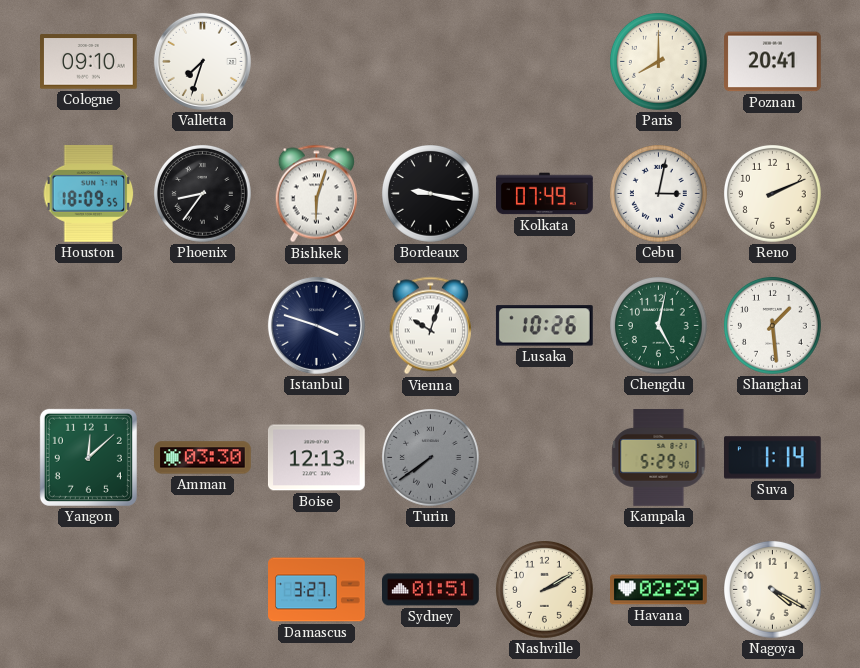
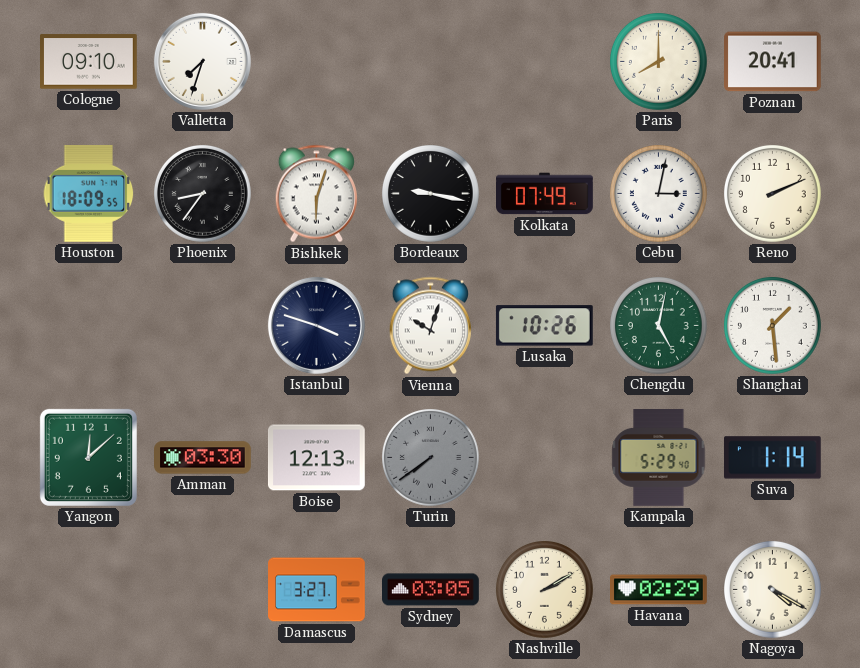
Sydney: 01:51 -> 03:05
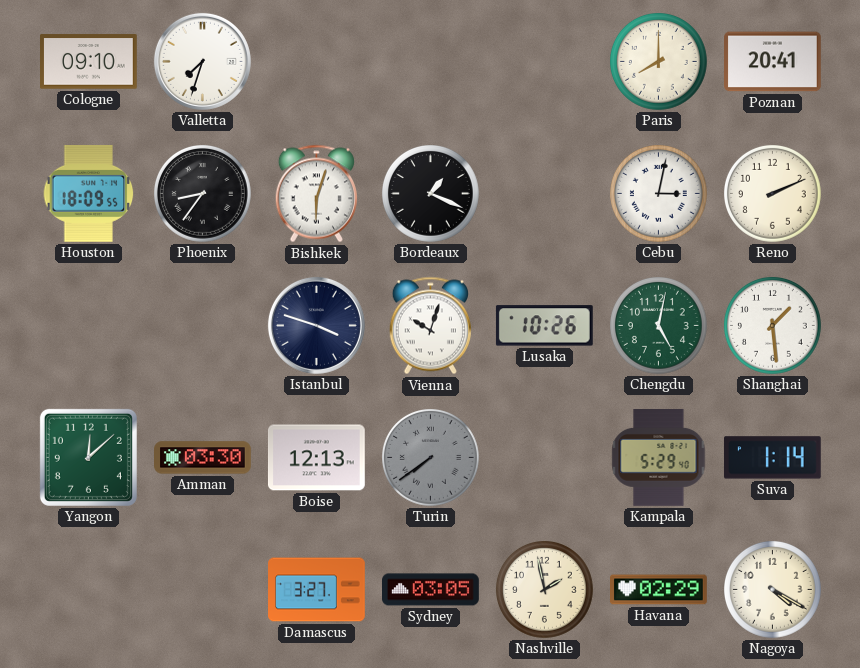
Bordeaux: 9:17 -> 1:19
Kolkata: 07:49 -> none
Nashville: 2:10 -> 1:58
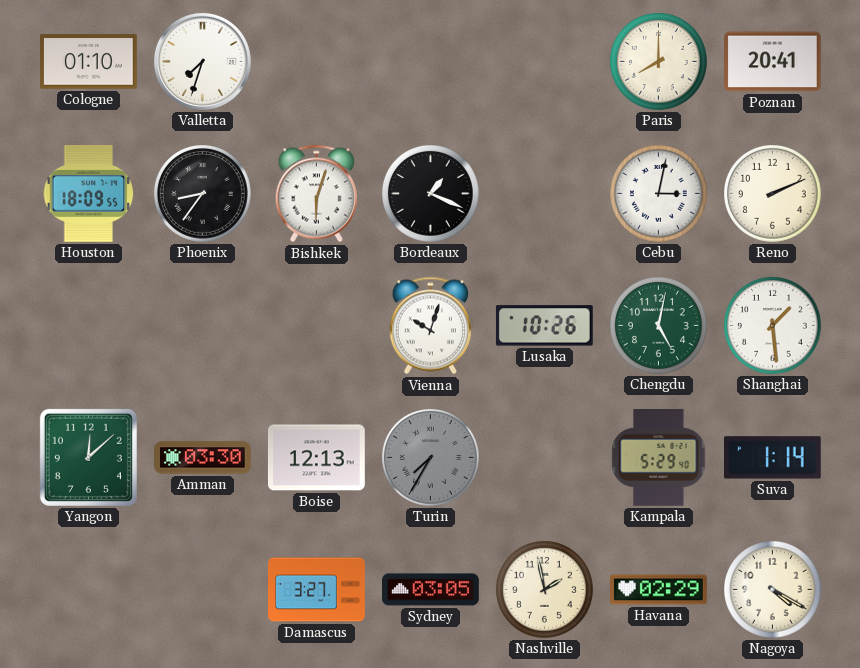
Cologne: 09:10 -> 01:10
Istanbul: 3:48 -> none
Turin: 7:39 -> 7:35
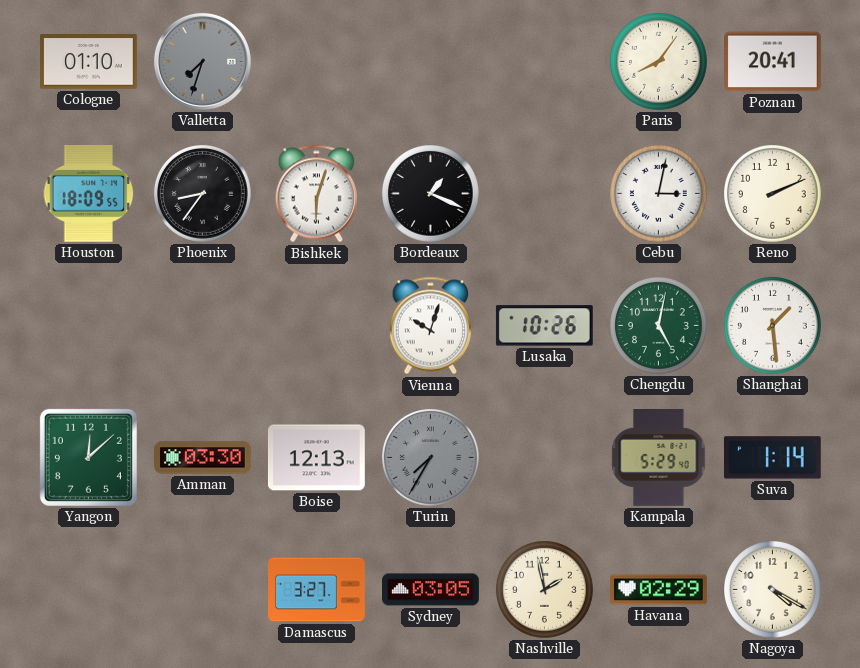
Valletta dial: white -> grey
Paris: 8:00 -> 8:06
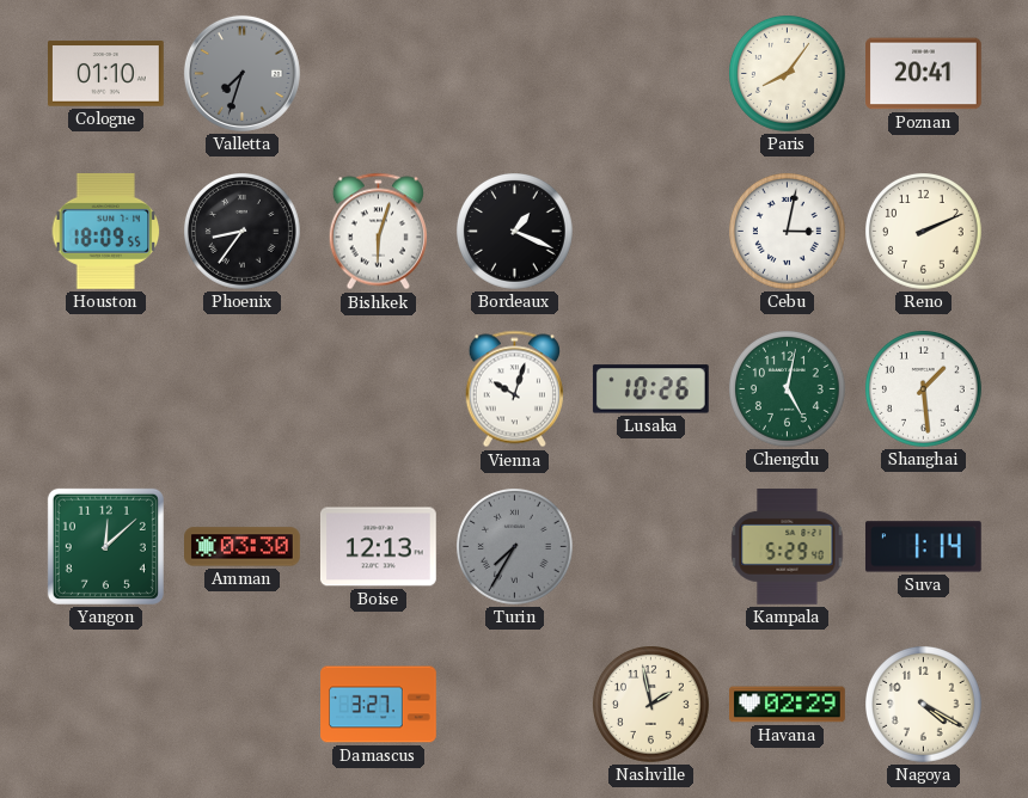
Sydney: 03:05 -> none
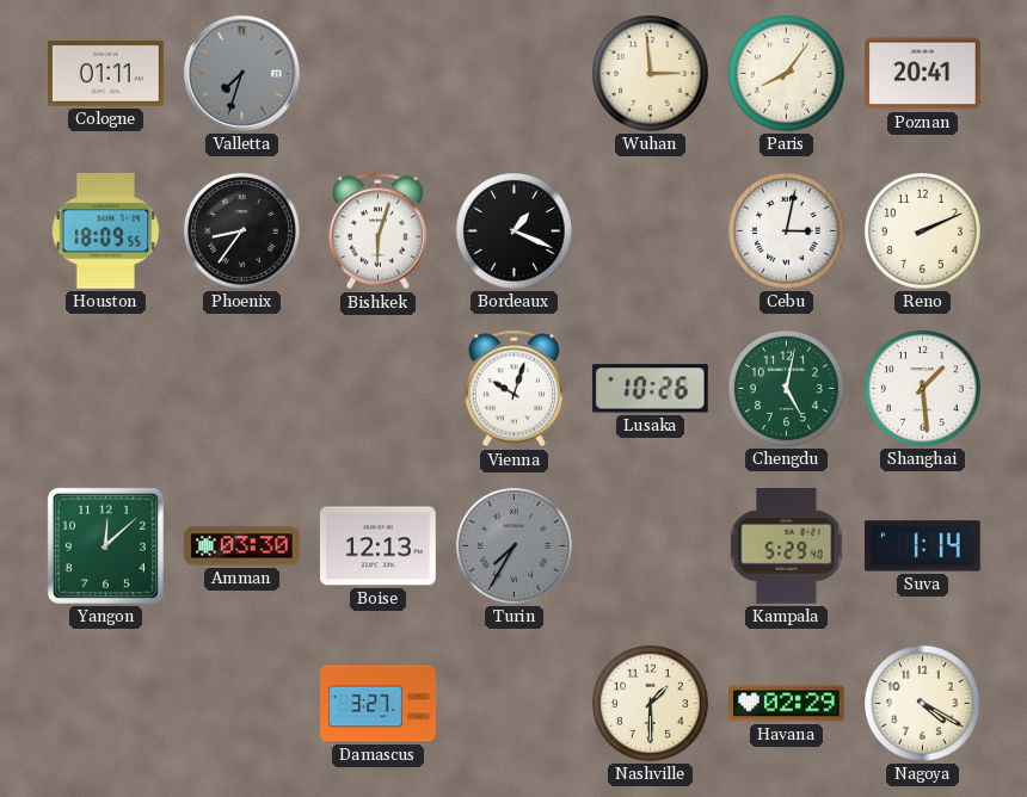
Cologne: 01:10 -> 01:11
Wuhan: none -> 2:59
Nashville: 1:58 -> 1:30
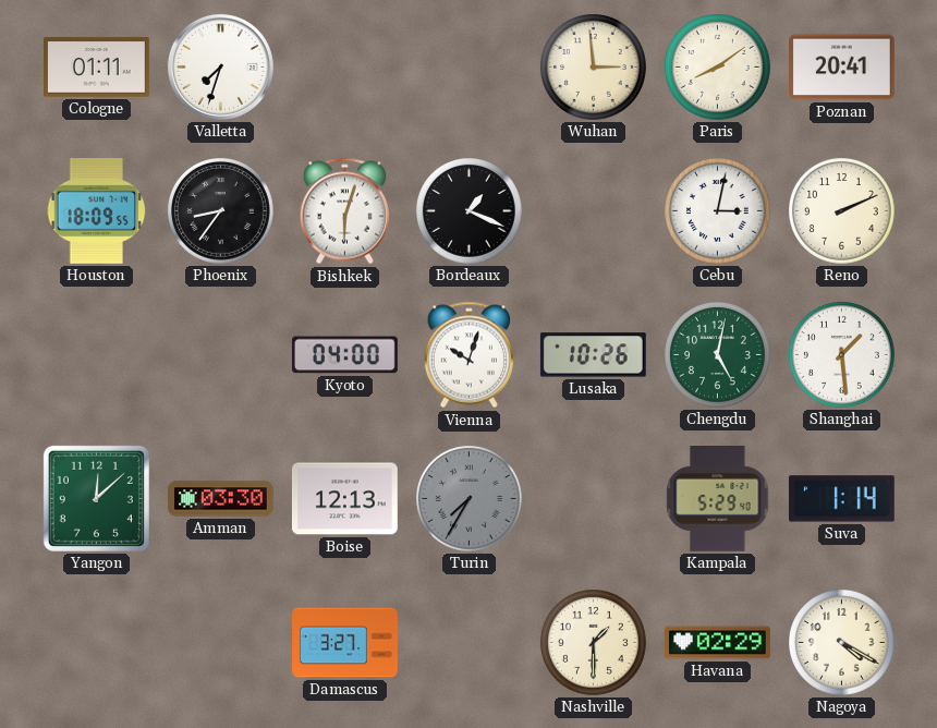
Valletta dial: grey -> white
Paris: 8:06 -> 8:09
Kyoto: none -> 04:00
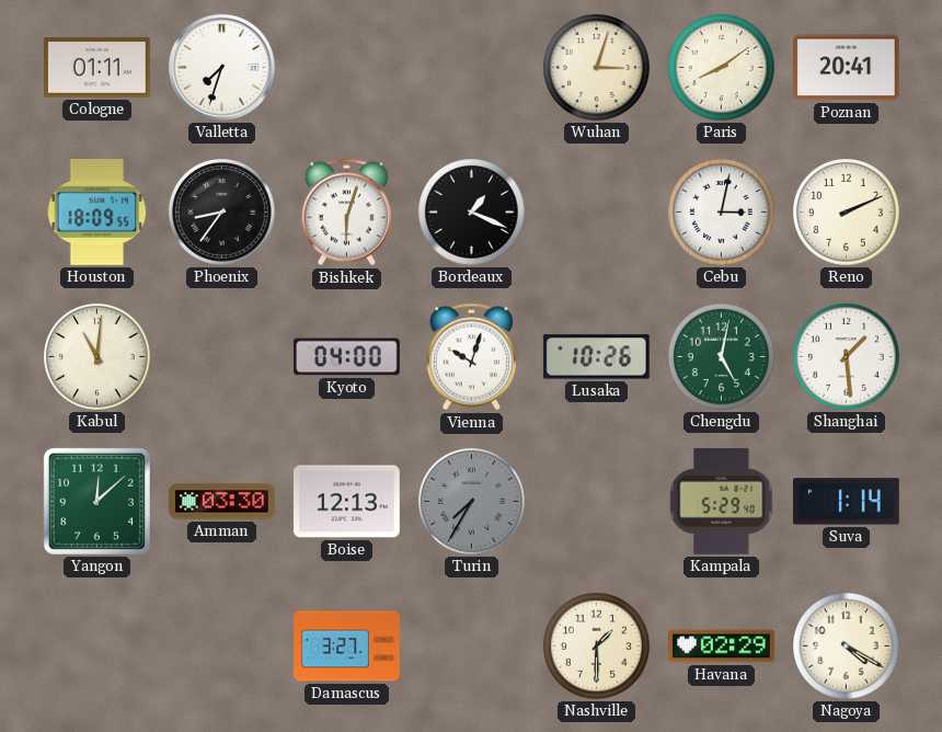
Wuhan: 2:59 -> 3:03
Kabul: none -> 11:01
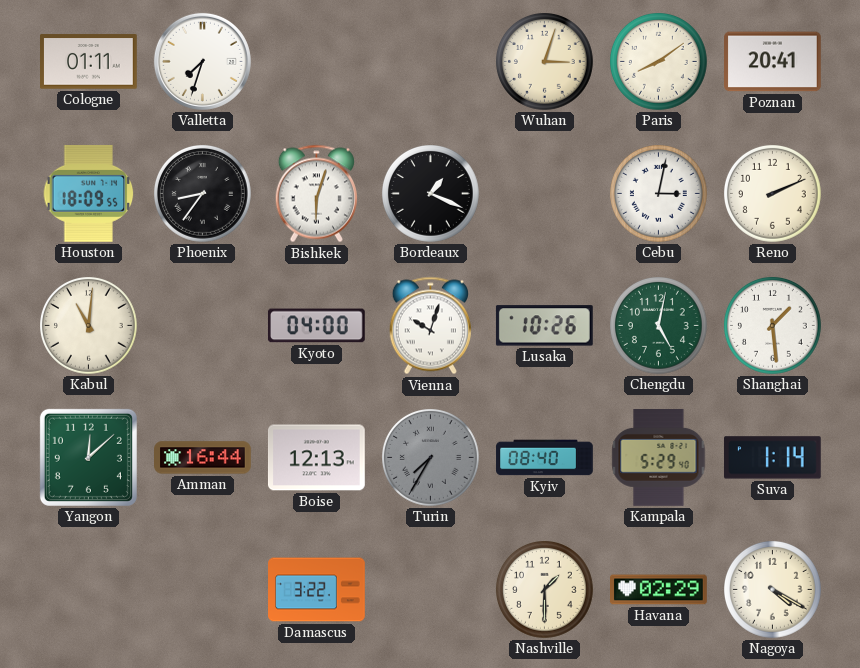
Amman: 03:30 -> 16:44
Kyiv: none -> 08:40
Damascus: 3:27 -> 3:22
